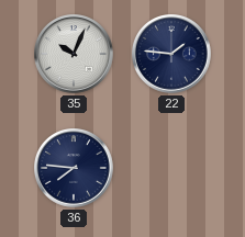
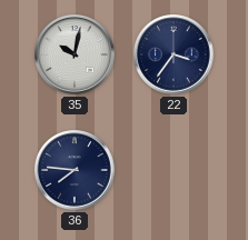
35: 10:04 -> 10:02
22: 1:46 -> 3:36
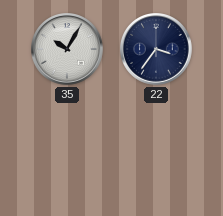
35: 10:02 -> 10:05
36: 7:46 -> none
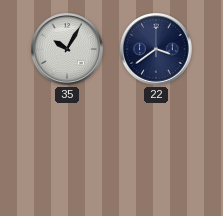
22: 3:36 -> 3:39
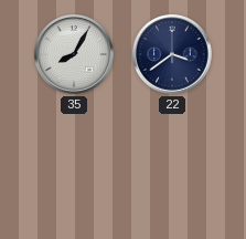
35: 10:05 -> 8:05
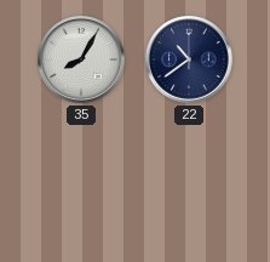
22: 3:39 -> 10:39
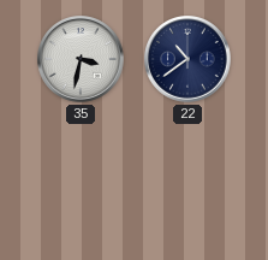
35: 8:05 -> 3:32
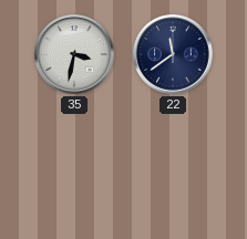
22: 10:39 -> 11:39
